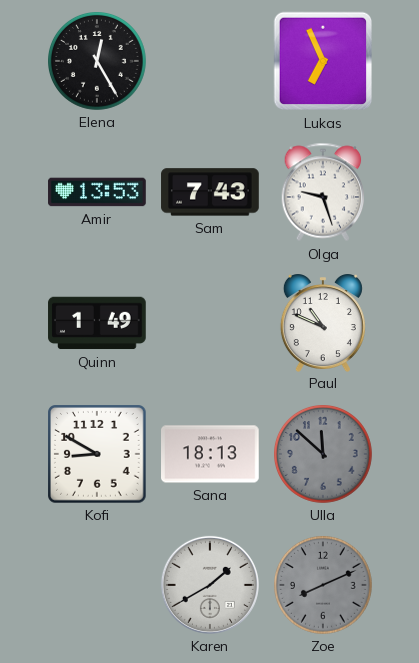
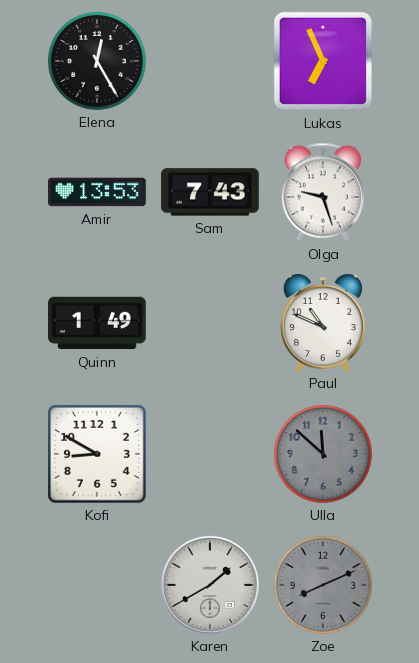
Sana: 18:13 -> none
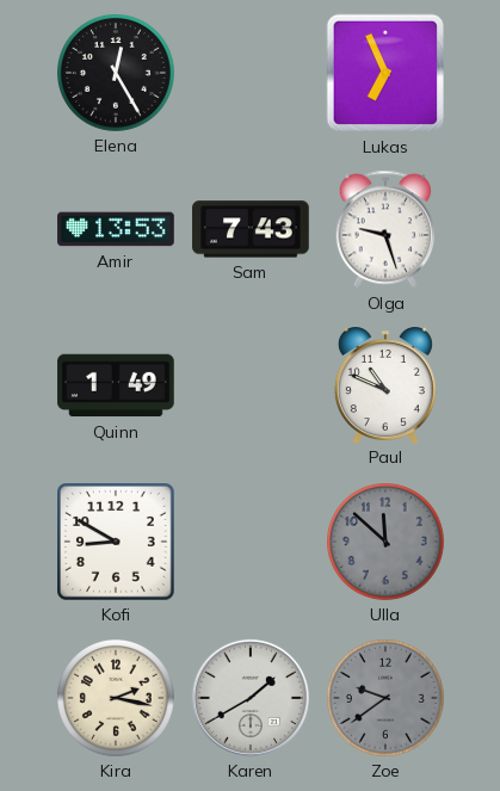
Kira: none -> 2:17
Zoe: 8:11 -> 9:39
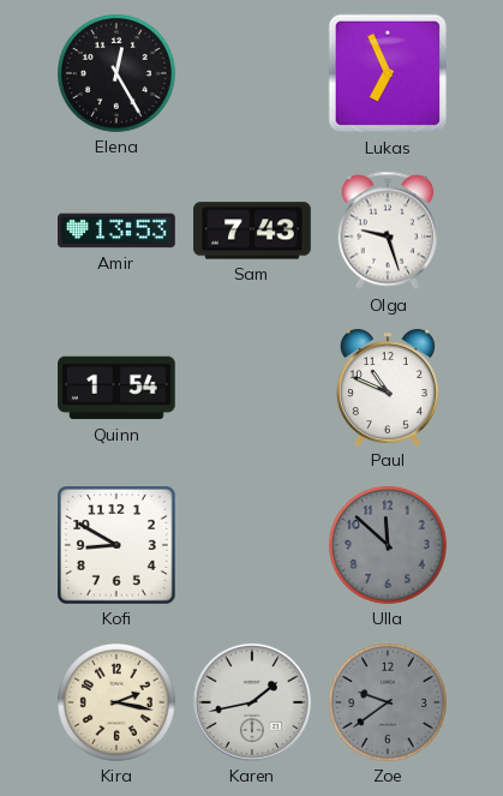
Quinn: 1:49 -> 1:54
Karen: 1:40 -> 1:43
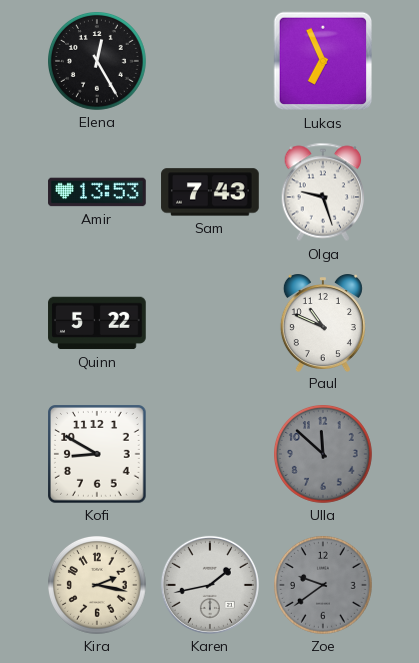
Quinn: 1:54 -> 5:22
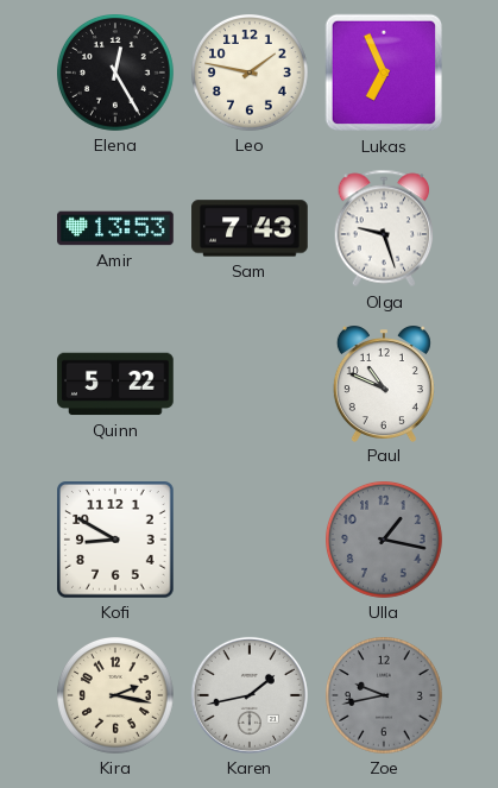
Leo: none -> 1:47
Ulla: 11:52 -> 1:17
Zoe: 9:39 -> 9:43
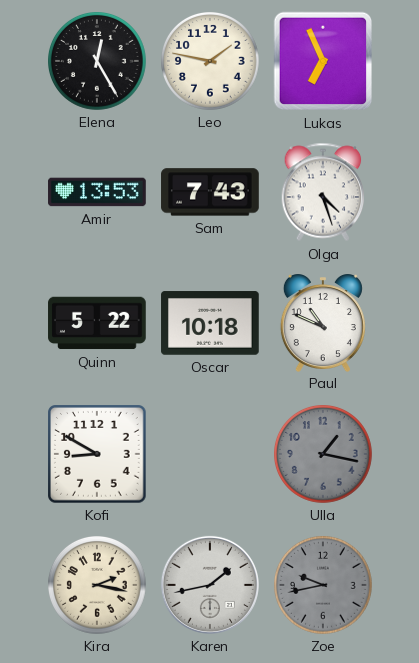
Olga: 9:27 -> 4:27
Oscar: none -> 10:18
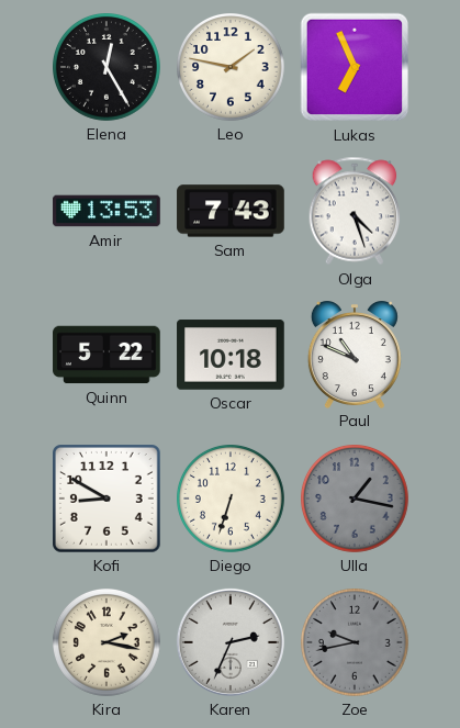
Diego: none -> 6:33
Karen: 1:43 -> 2:34
